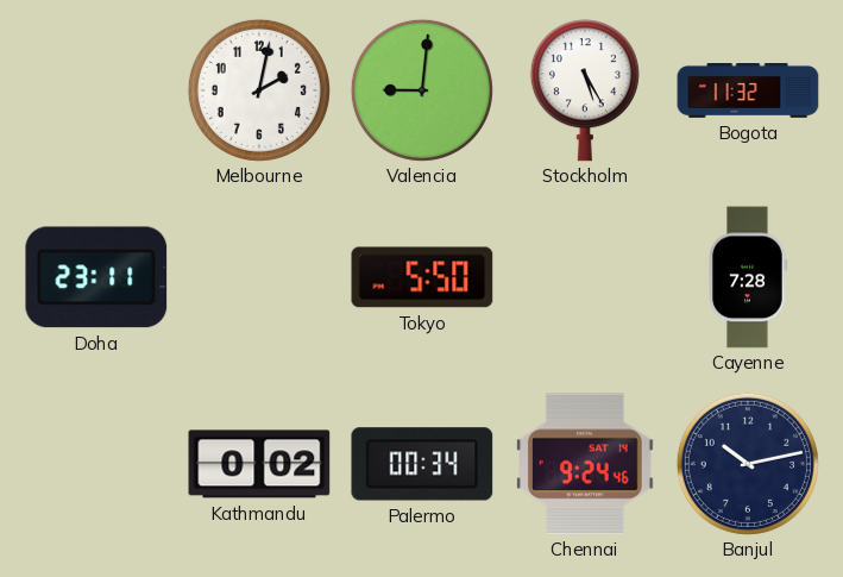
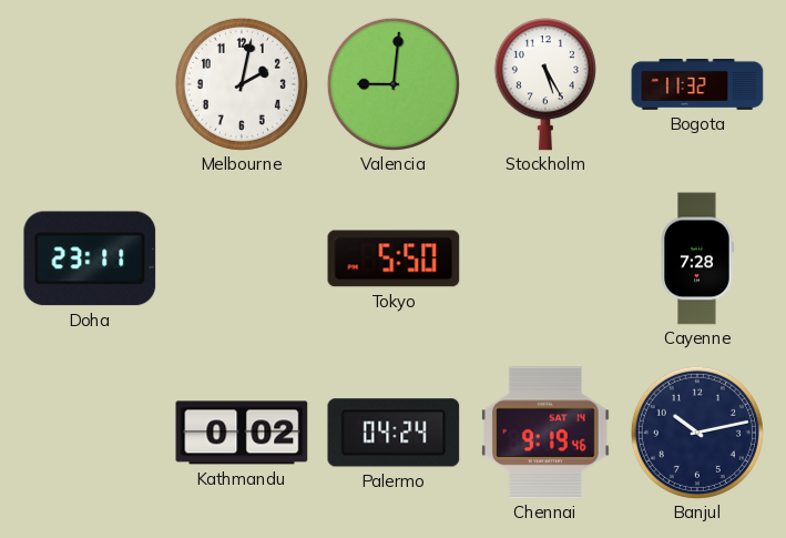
Palermo: 00:34 -> 04:24
Chennai: 9:24 -> 9:19
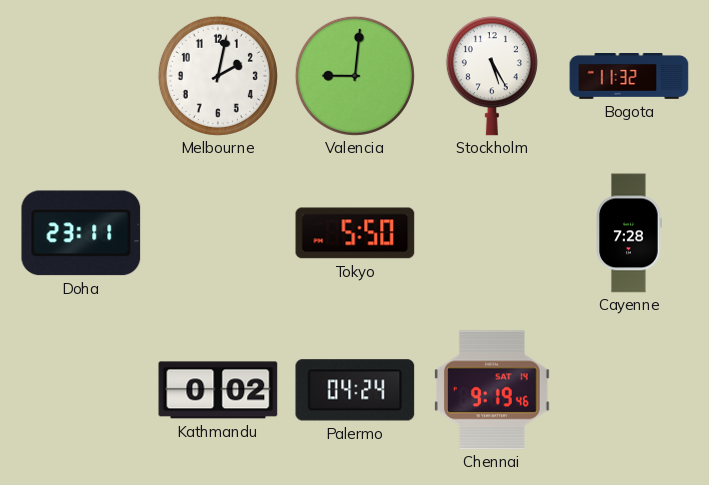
Banjul: 10:13 -> none
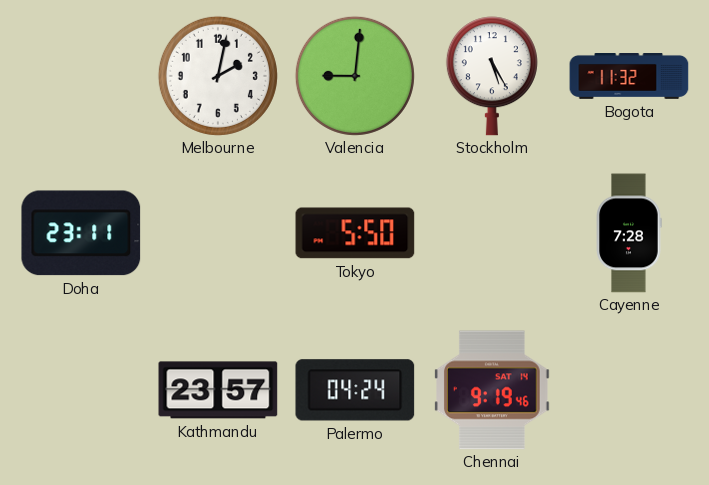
Kathmandu: 0:02 -> 23:57
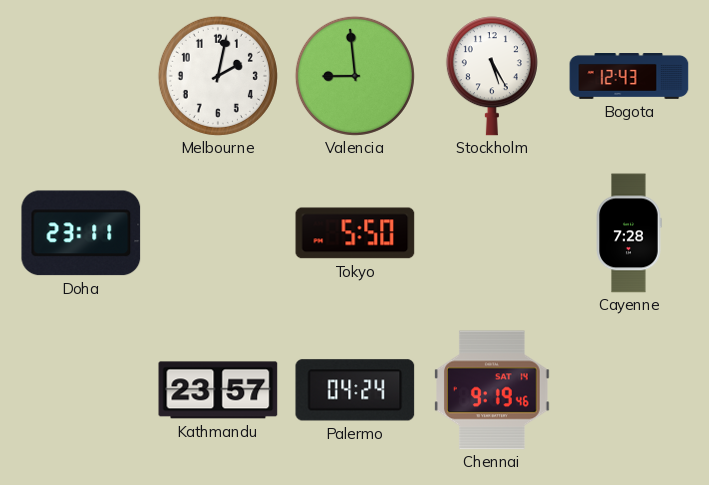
Valencia: 9:01 -> 8:59
Bogota: 11:32 -> 12:43
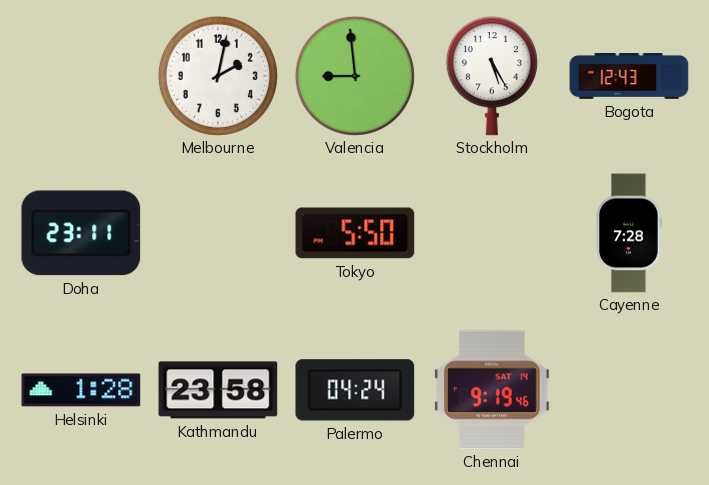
Helsinki: none -> 1:28
Kathmandu: 23:57 -> 23:58
